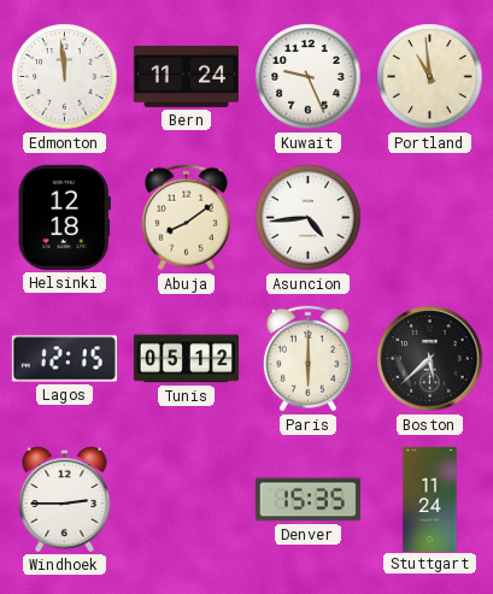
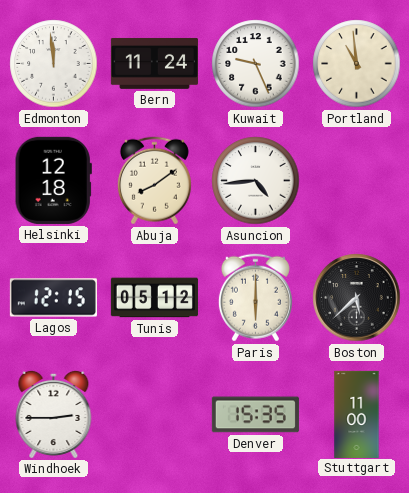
Stuttgart: 11:24 -> 11:00
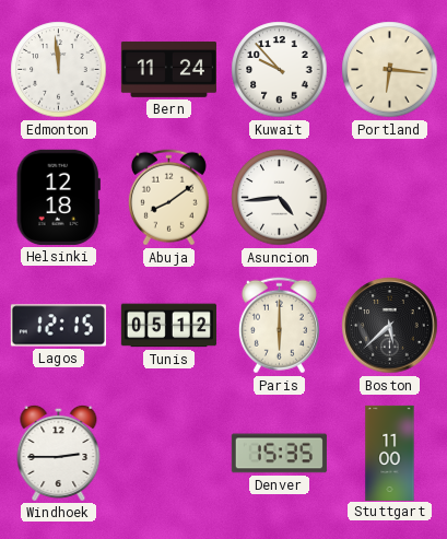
Kuwait: 9:26 -> 9:53
Portland: 10:59 -> 6:16
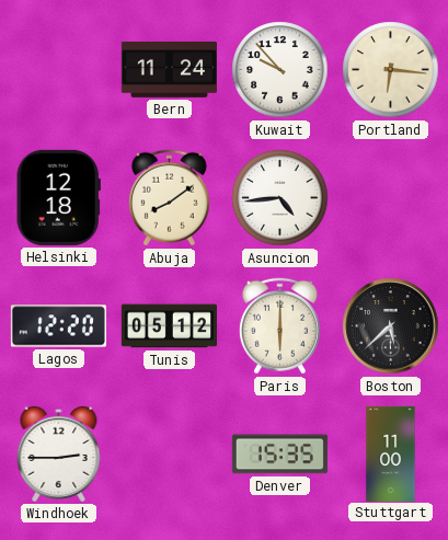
Edmonton: 11:59 -> none
Lagos: 12:15 -> 12:20
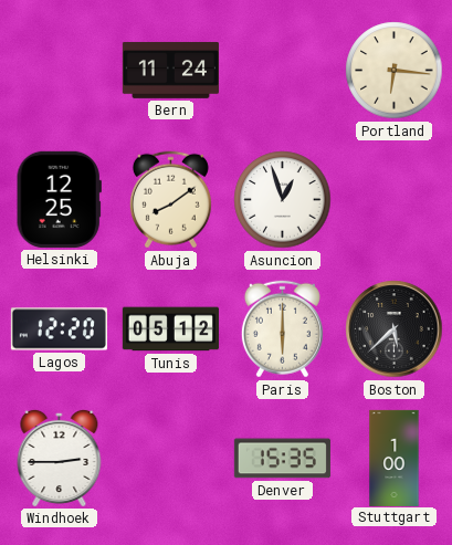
Kuwait: 9:53 -> none
Helsinki: 12:18 -> 12:25
Asuncion: 4:44 -> 12:57
Stuttgart: 11:00 -> 1:00
